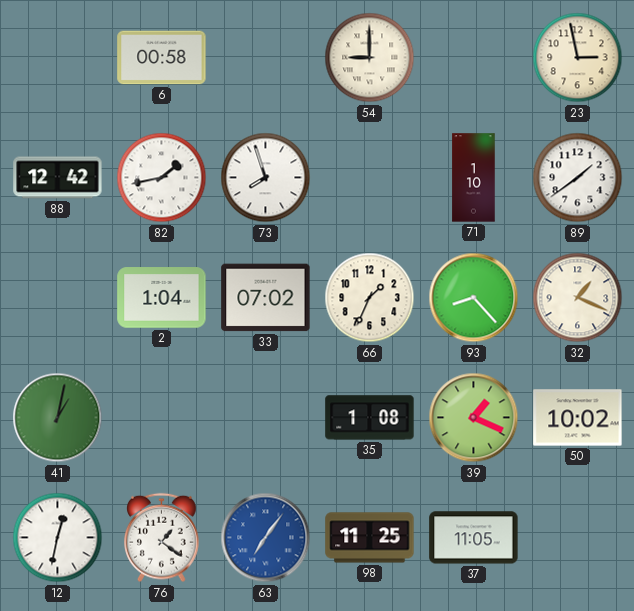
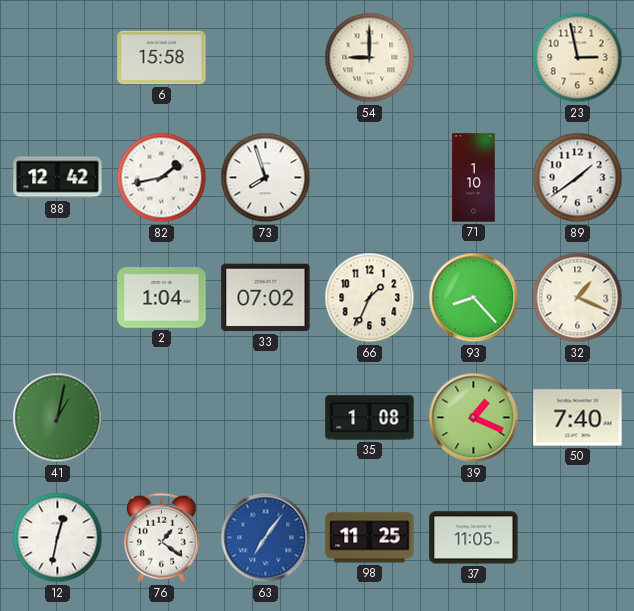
6: 00:58 -> 15:58
50: 10:02 -> 7:40
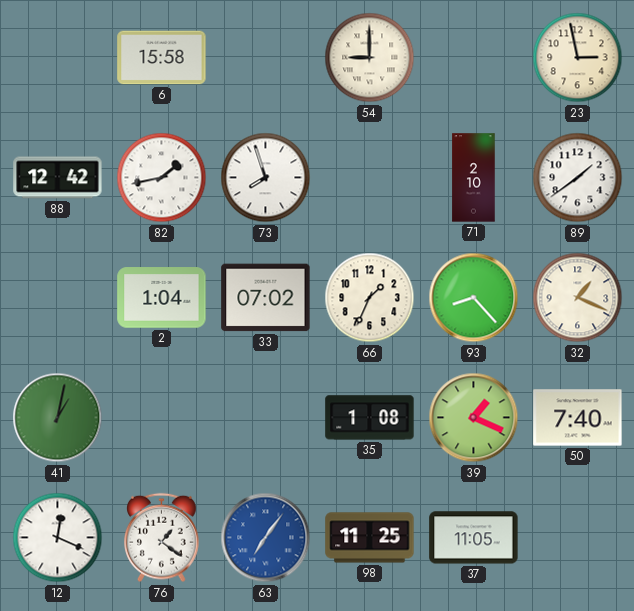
71: 1:10 -> 2:10
12: 12:32 -> 12:19
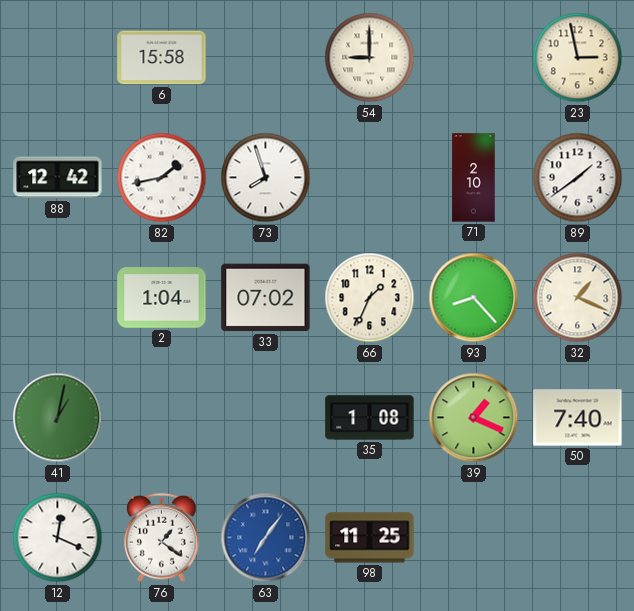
37: 11:05 -> none
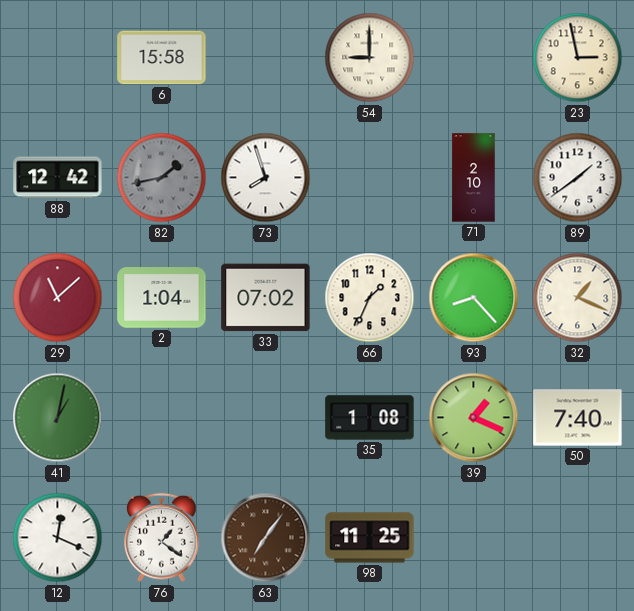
82 dial: white -> grey
29: none -> 11:08
63 dial: blue -> brown
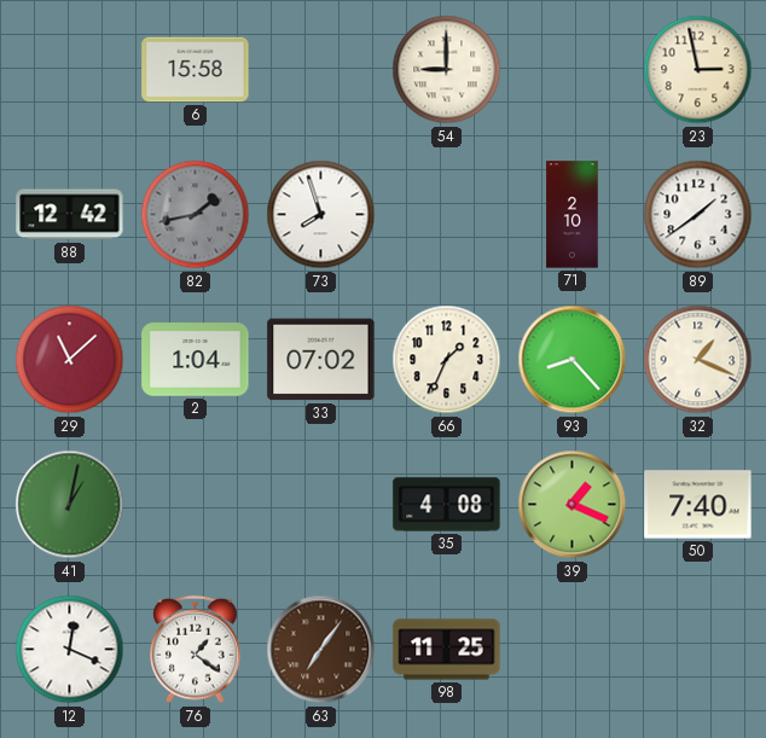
35: 1:08 -> 4:08
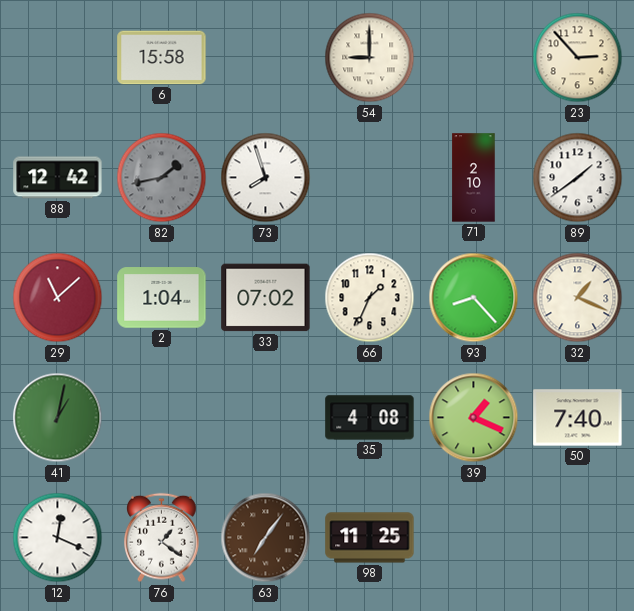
23: 2:58 -> 2:53
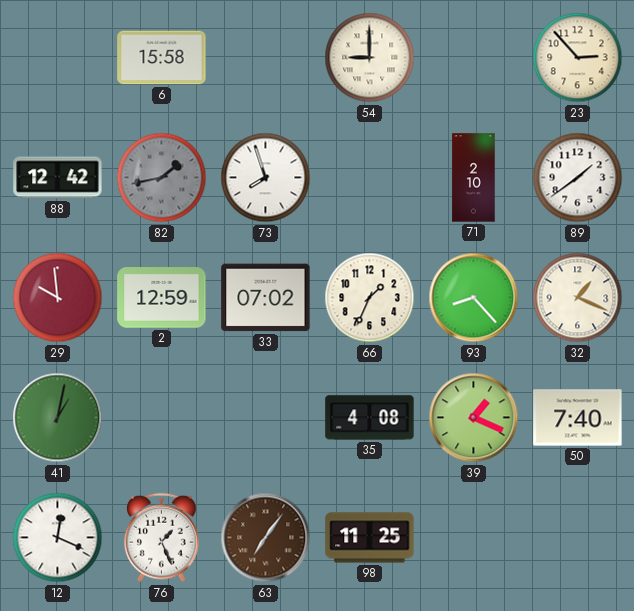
29: 11:08 -> 9:59
2: 1:04 -> 12:59
76: 1:21 -> 1:26
